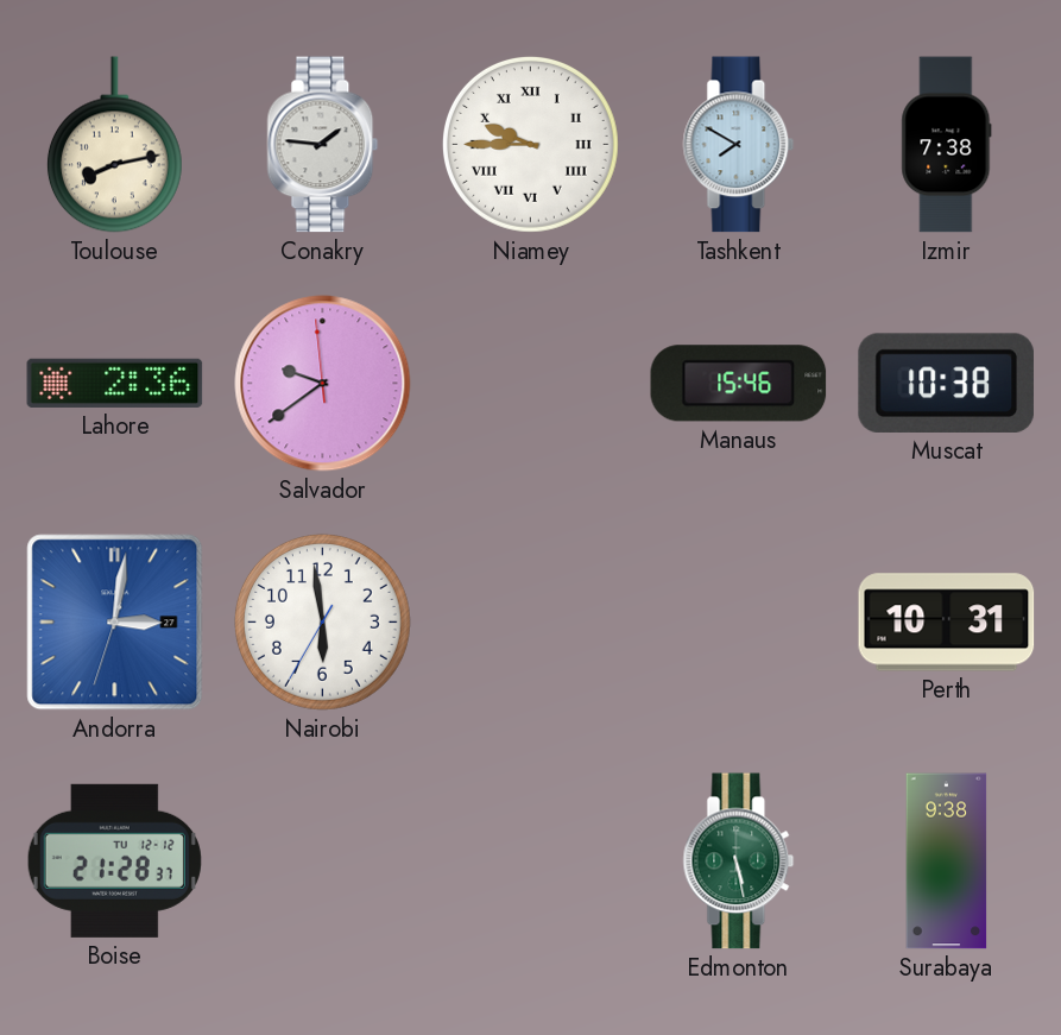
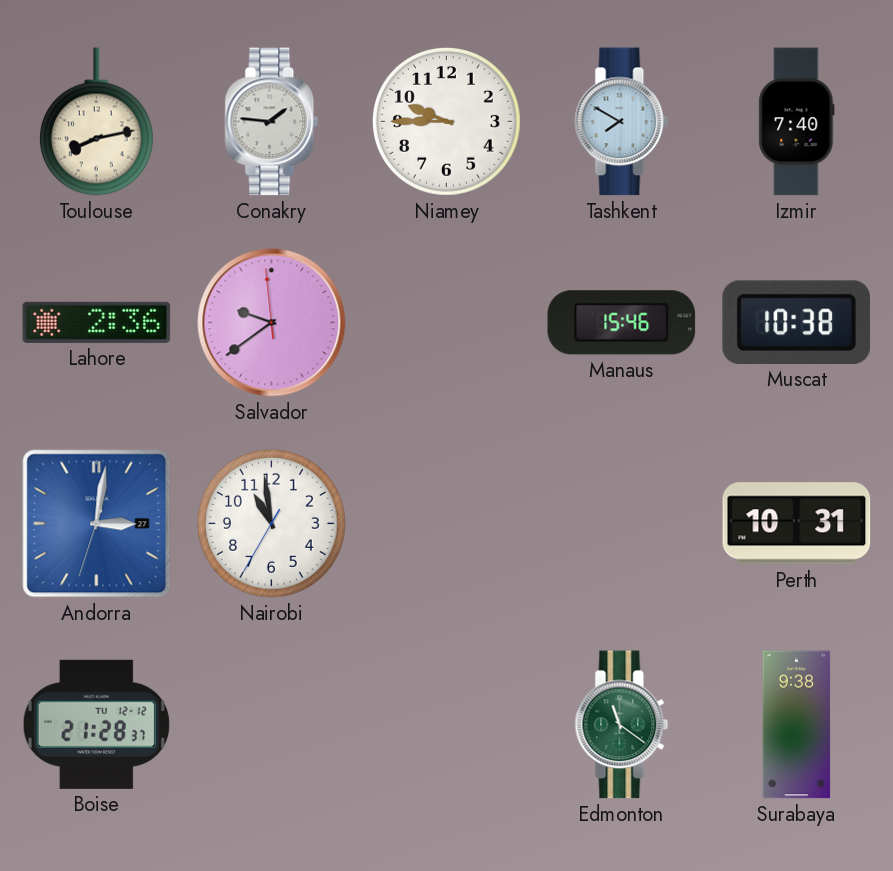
Niamey numerals: Roman -> Arabic
Izmir: 7:38 -> 7:40
Nairobi: 5:58 -> 10:58
Edmonton: 5:28 -> 11:21
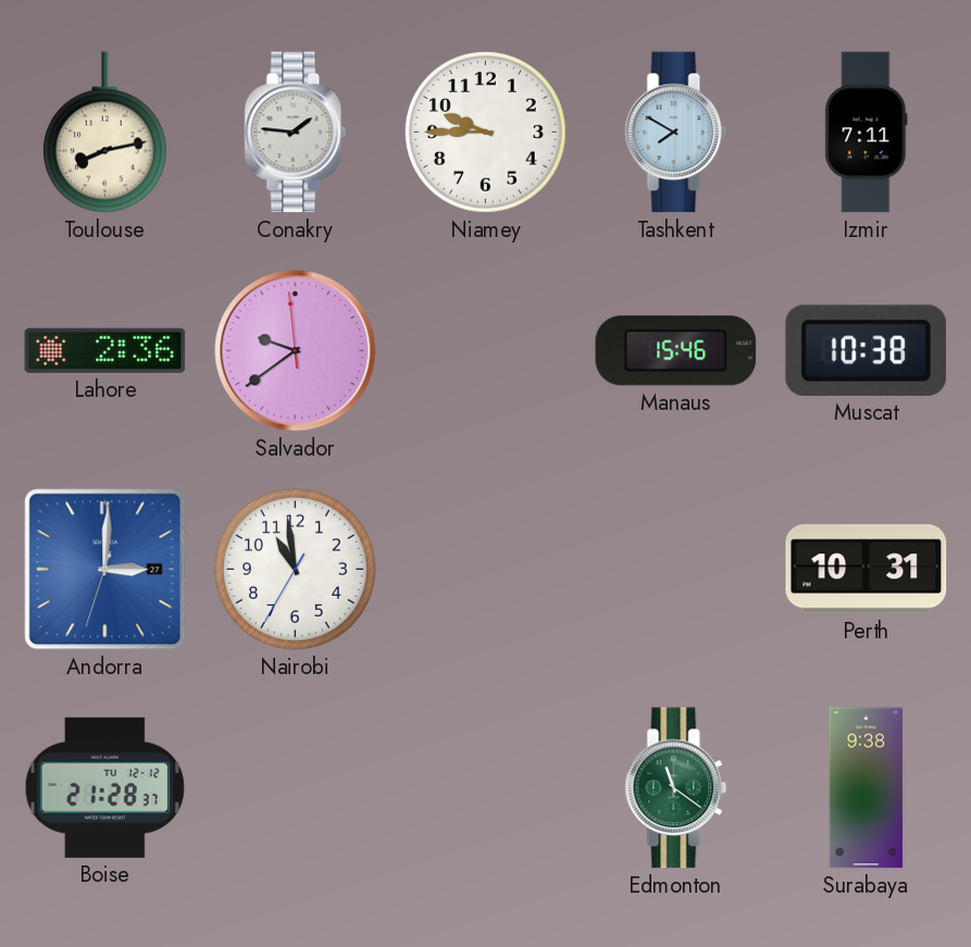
Izmir: 7:40 -> 7:11
Andorra: 3:01 -> 3:00
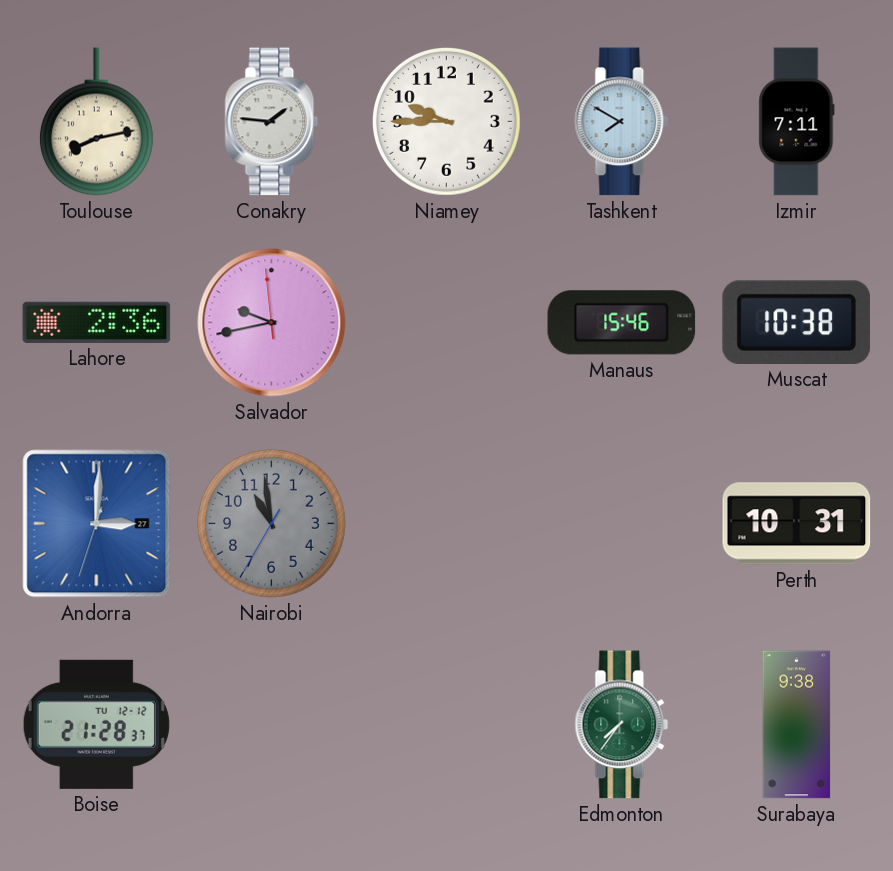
Salvador: 9:38 -> 9:42
Nairobi dial: white -> grey
Edmonton: 11:21 -> 7:36
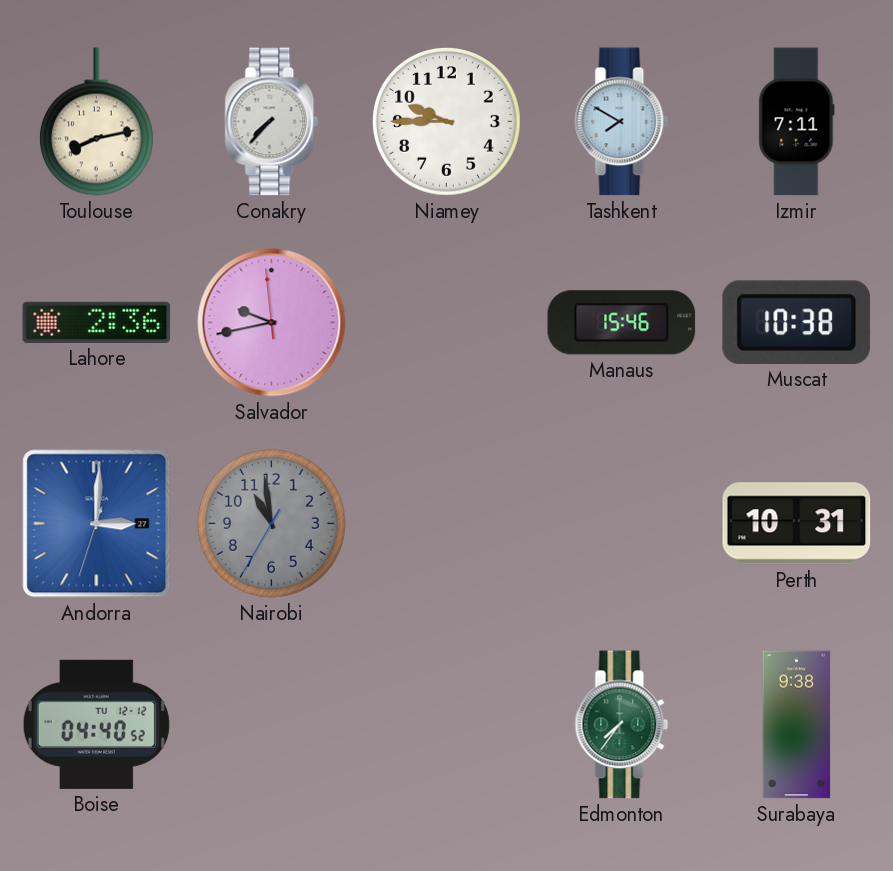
Conakry: 1:46 -> 7:37
Boise: 21:28 -> 04:40
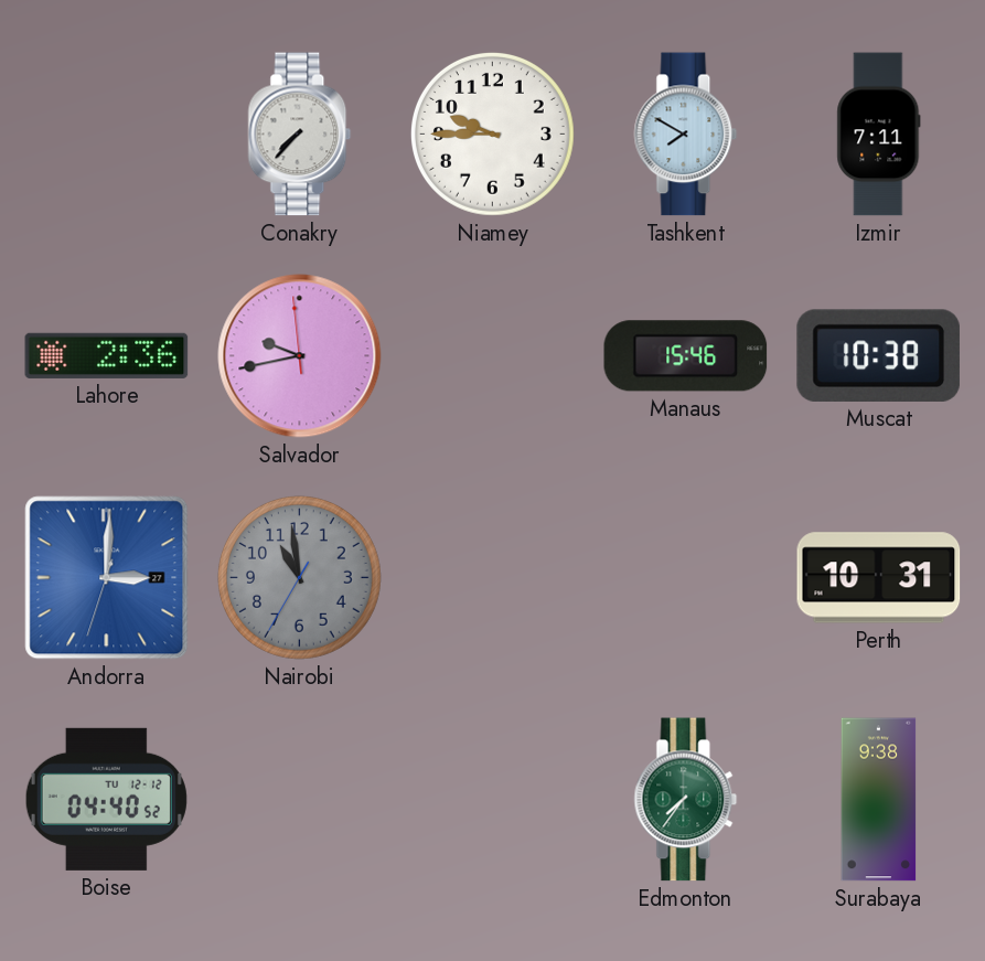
Toulouse: 8:13 -> none
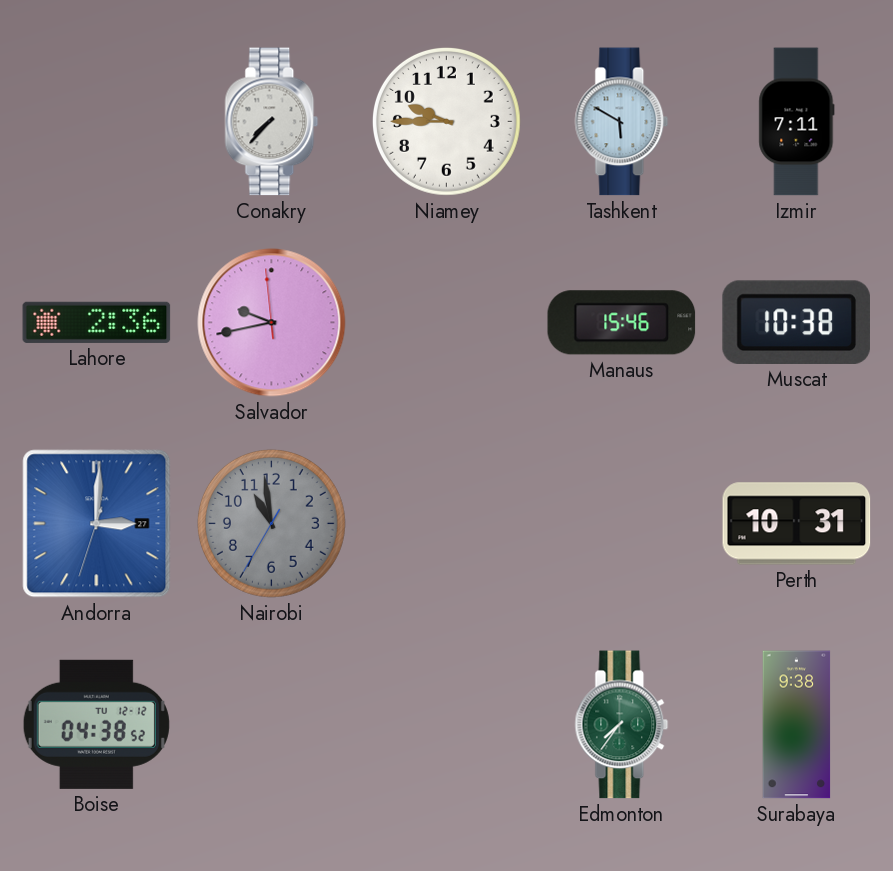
Tashkent: 7:50 -> 5:50
Boise: 04:40 -> 04:38
